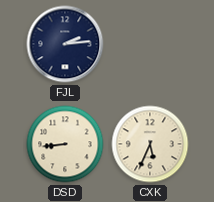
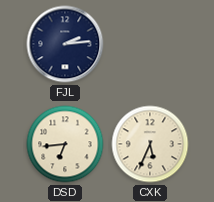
DSD: 8:44 -> 6:44
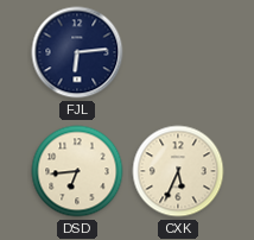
FJL: 2:14 -> 6:14
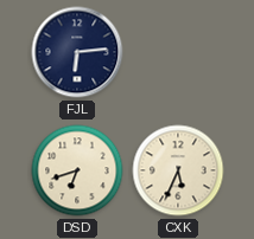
DSD: 6:44 -> 6:42
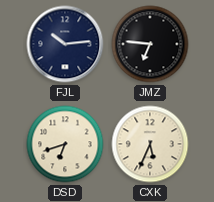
FJL: 6:14 -> 10:14
JMZ: none -> 6:46
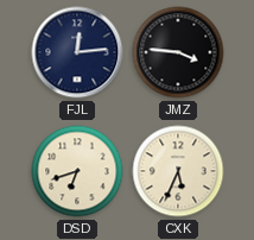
FJL: 10:14 -> 12:14
JMZ: 6:46 -> 3:46
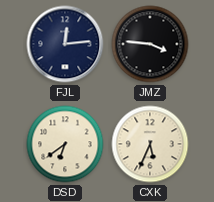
DSD: 6:42 -> 6:39
